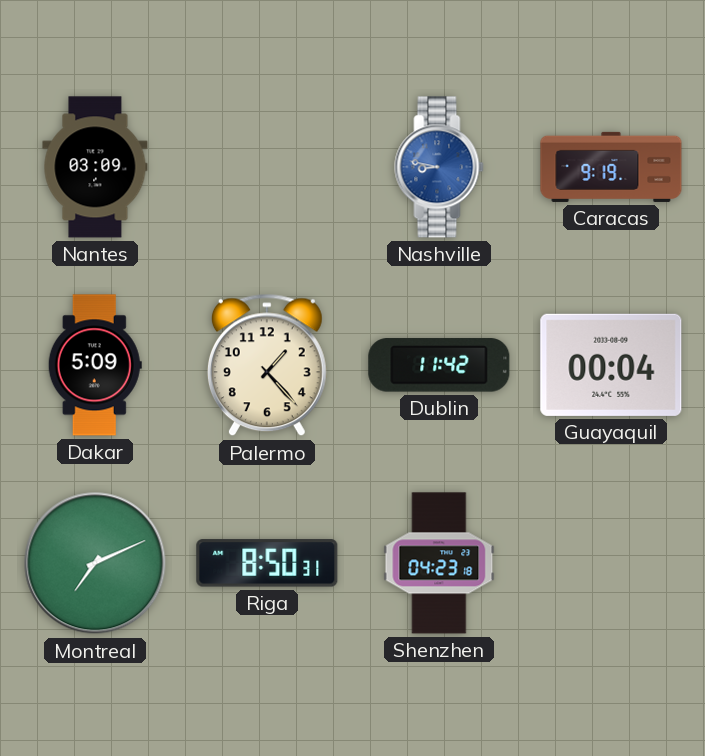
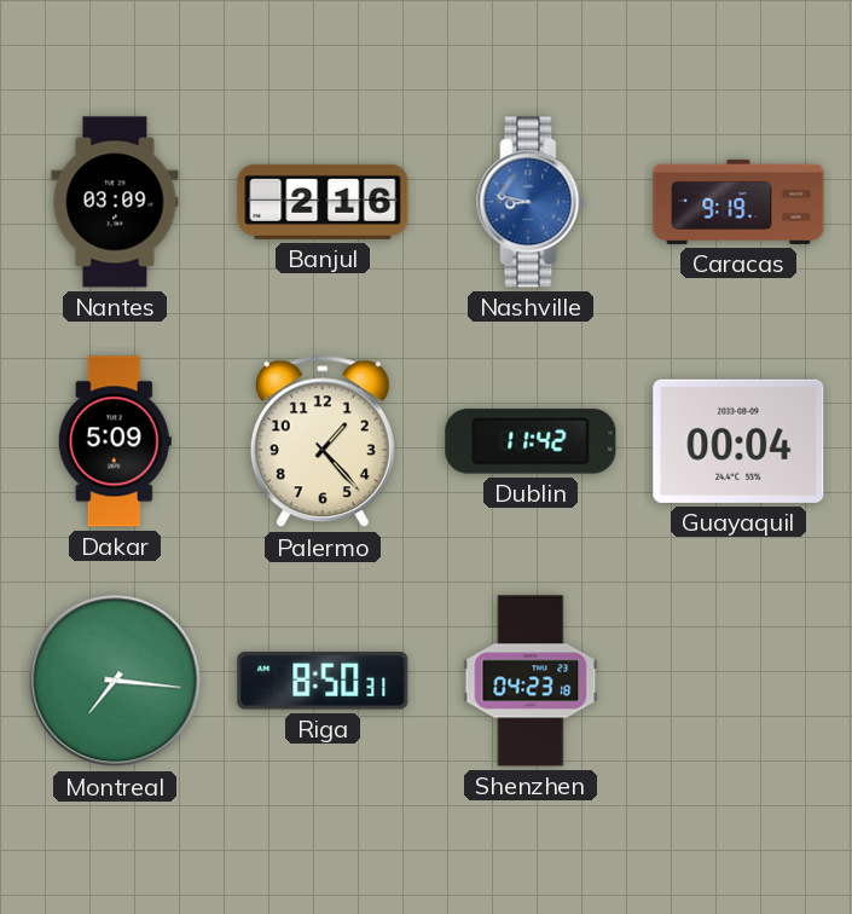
Banjul: none -> 2:16
Montreal: 7:11 -> 7:16
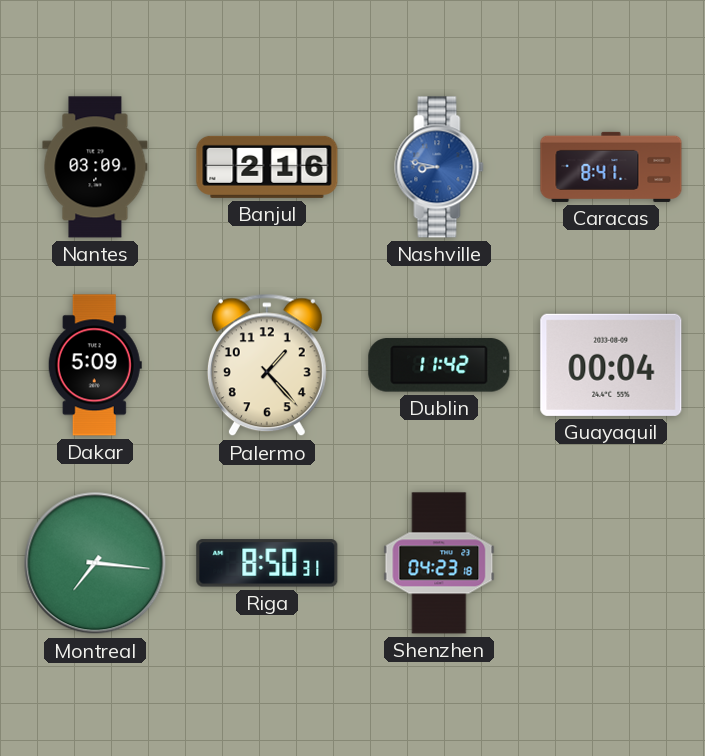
Caracas: 9:19 -> 8:41
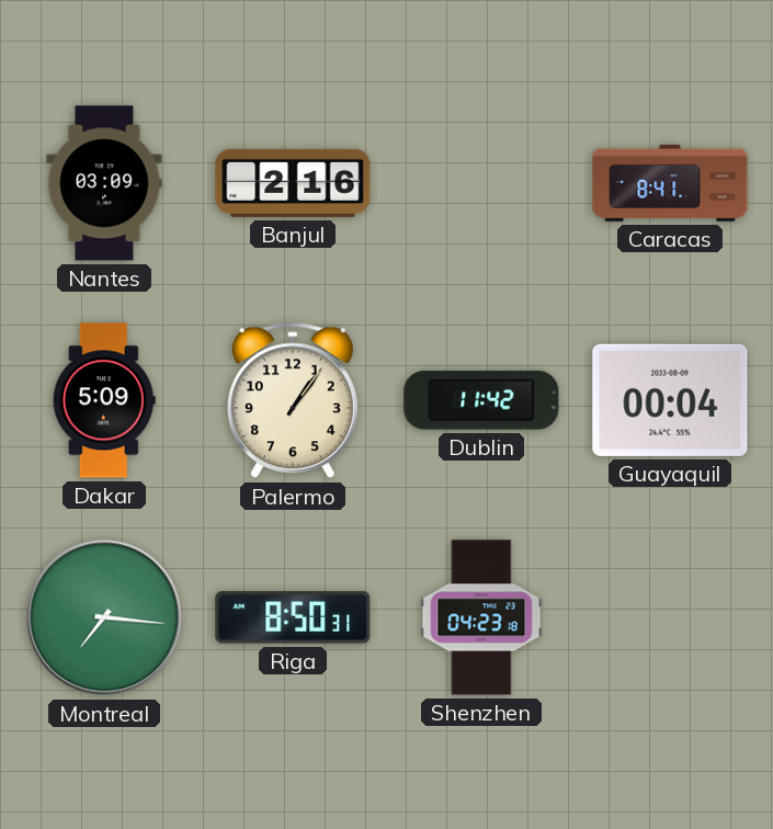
Nashville: 8:47 -> none
Palermo: 1:23 -> 1:06
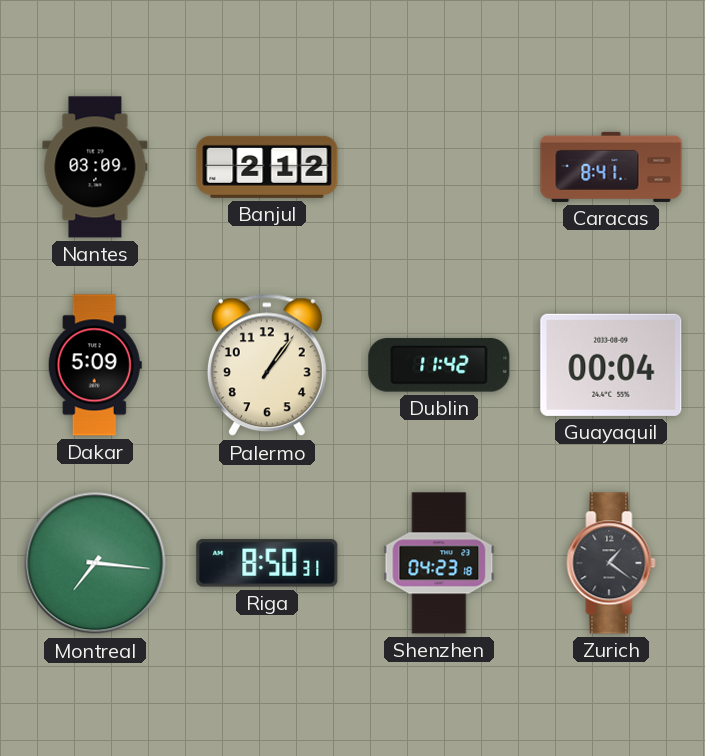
Banjul: 2:16 -> 2:12
Zurich: none -> 1:21
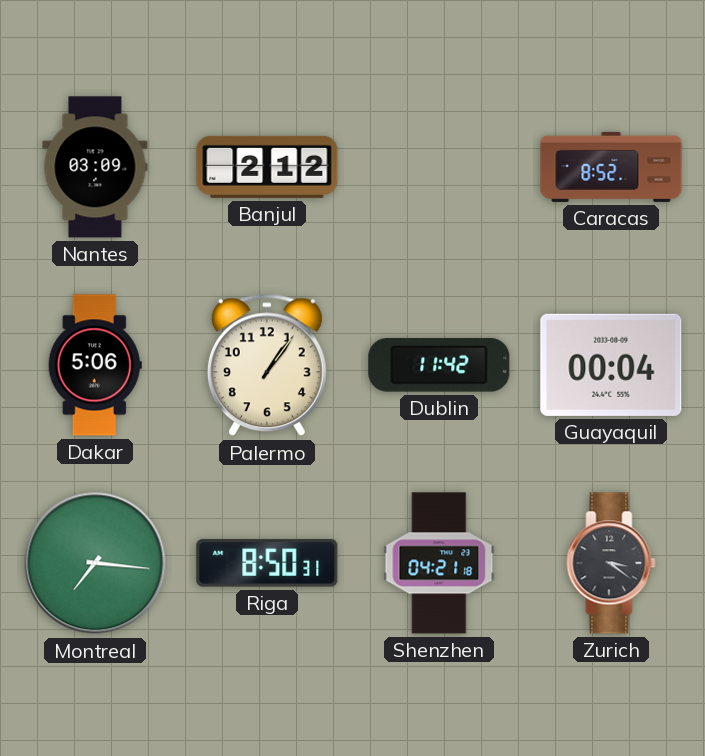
Caracas: 8:41 -> 8:52
Dakar: 5:09 -> 5:06
Shenzhen: 04:23 -> 04:21
Zurich: 1:21 -> 3:21
